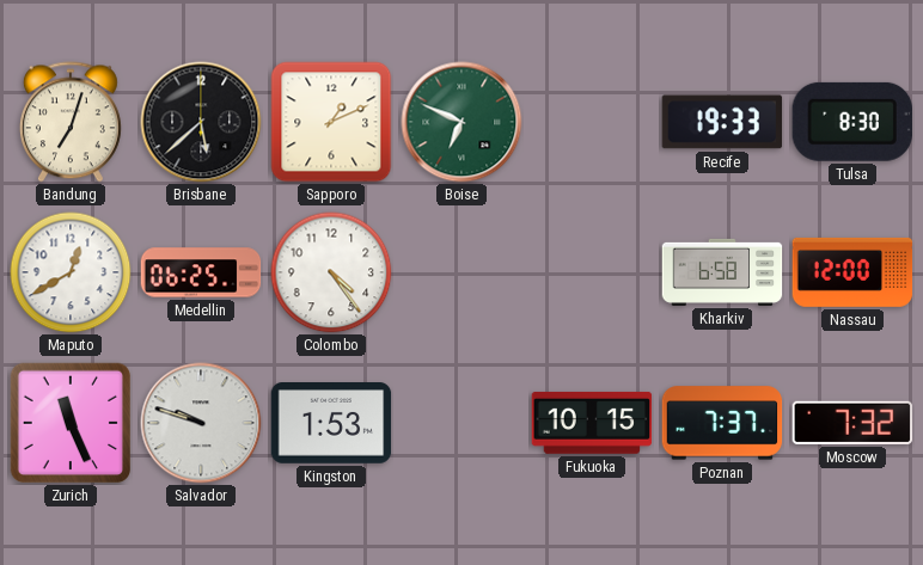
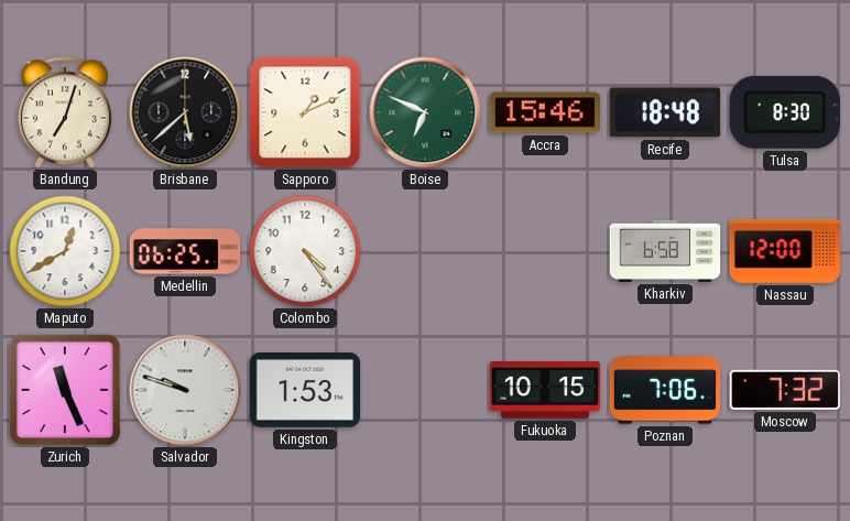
Accra: none -> 15:46
Recife: 19:33 -> 18:48
Poznan: 7:37 -> 7:06
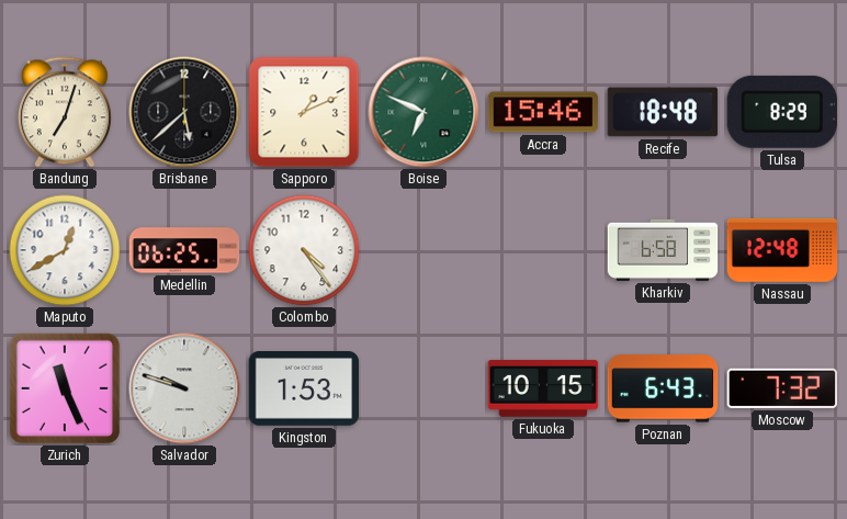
Tulsa: 8:30 -> 8:29
Nassau: 12:00 -> 12:48
Poznan: 7:06 -> 6:43
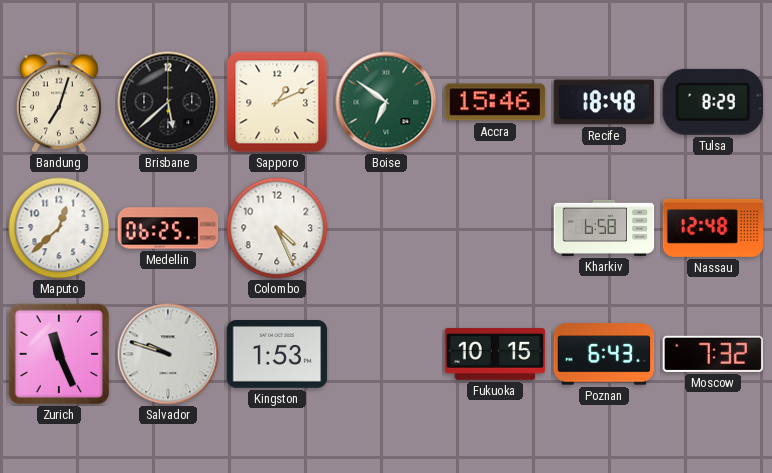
Boise: 6:49 -> 6:51
Maputo: 12:40 -> 12:38
Colombo: 4:24 -> 4:26
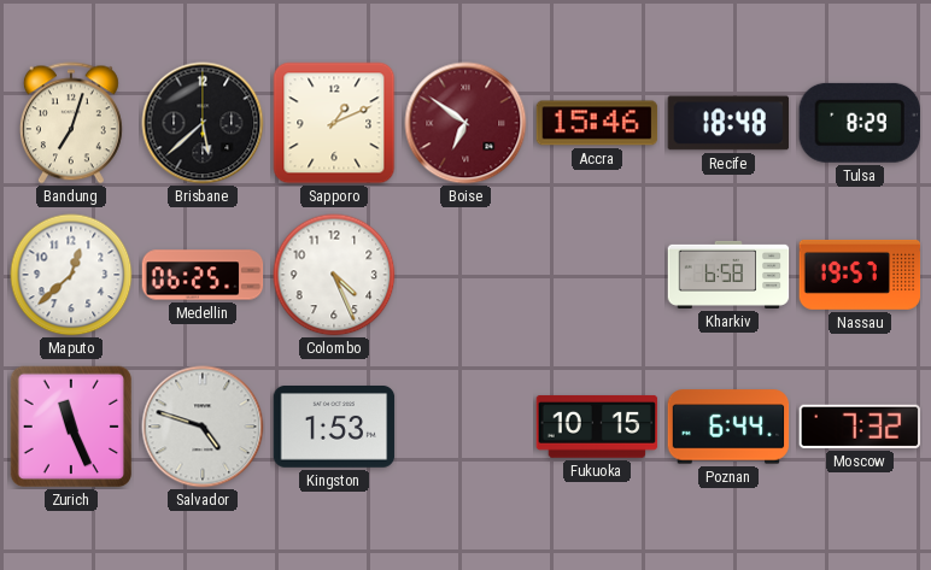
Boise dial: green -> burgundy
Nassau: 12:48 -> 19:57
Salvador: 9:48 -> 4:48
Poznan: 6:43 -> 6:44
